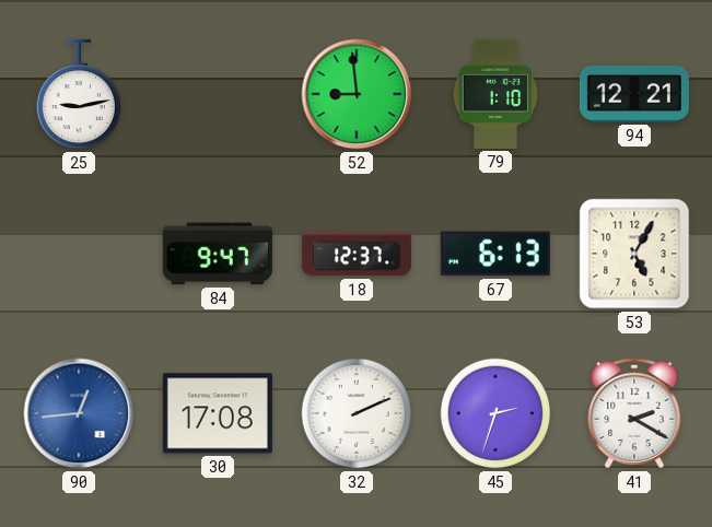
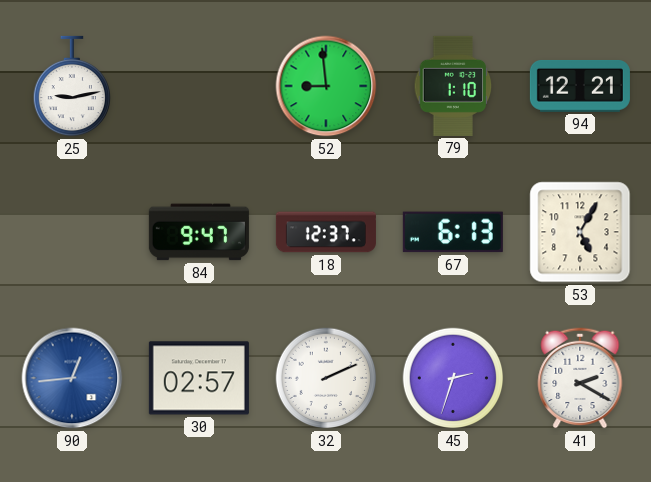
30: 17:08 -> 02:57
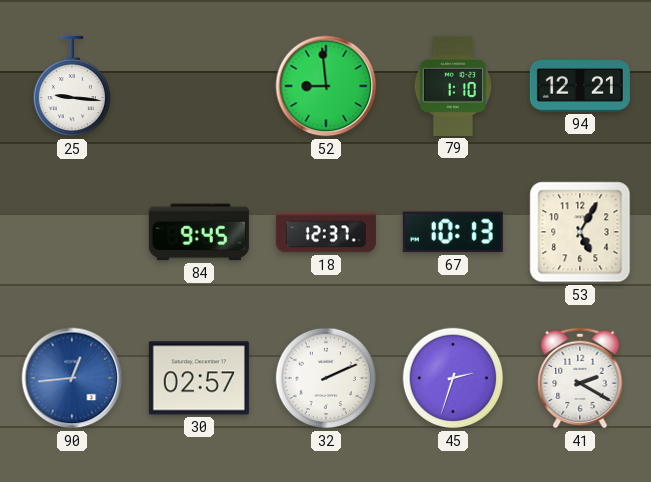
25: 9:13 -> 9:16
84: 9:47 -> 9:45
67: 6:13 -> 10:13
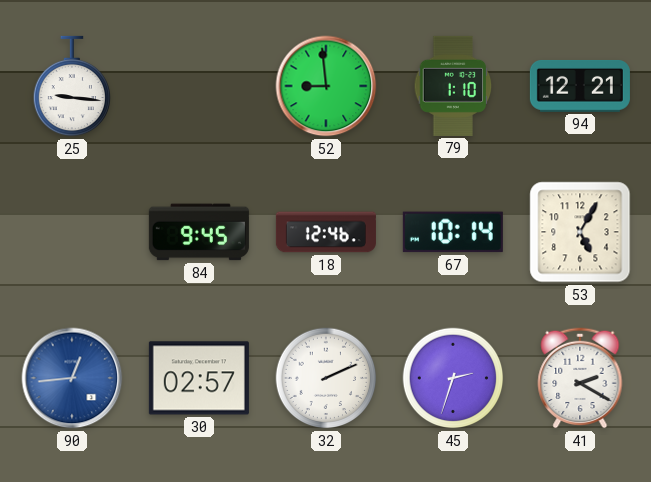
18: 12:37 -> 12:46
67: 10:13 -> 10:14
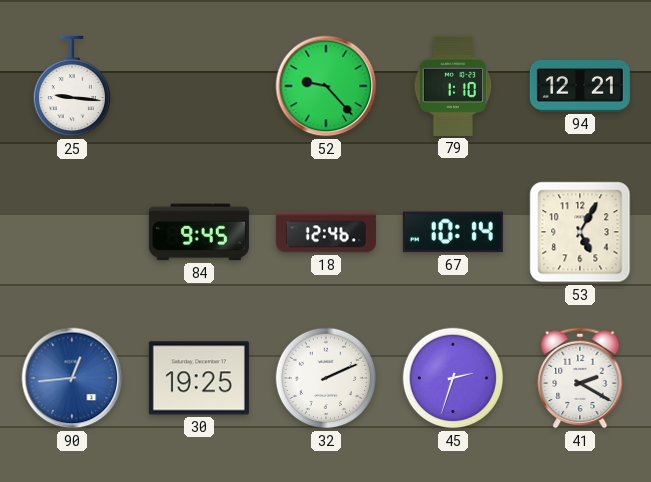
52: 8:59 -> 9:23
30: 02:57 -> 19:25
